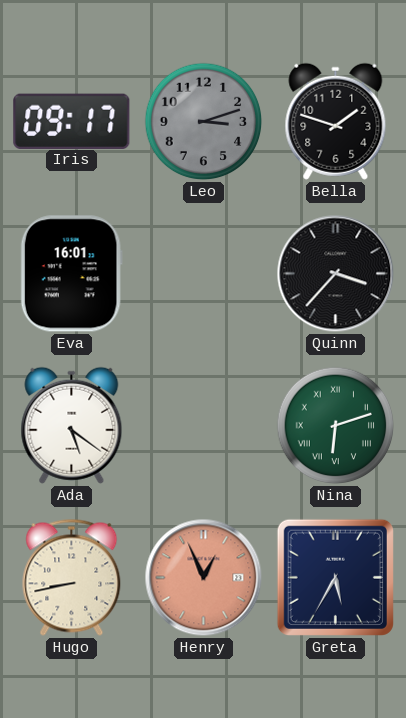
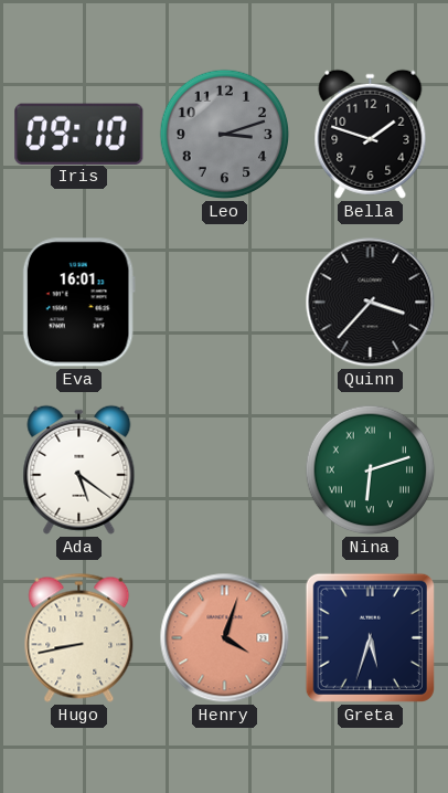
Iris: 09:17 -> 09:10
Henry: 12:56 -> 4:03
Greta: 5:35 -> 5:33
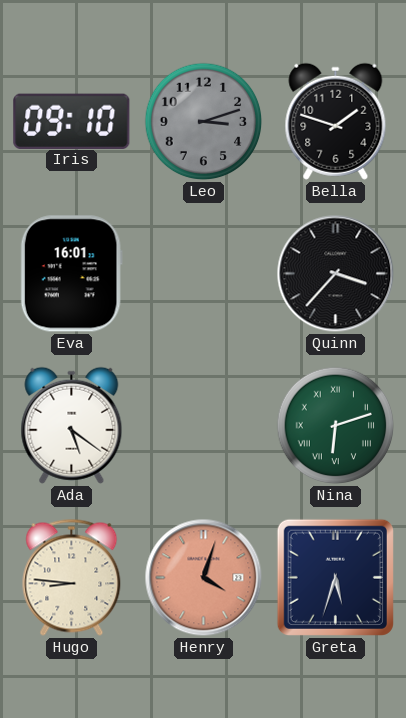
Hugo: 8:43 -> 8:46
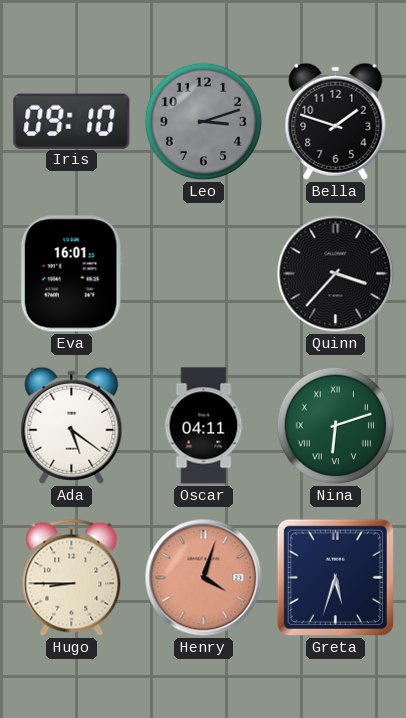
Oscar: none -> 04:11
Hugo: 8:46 -> 8:45
